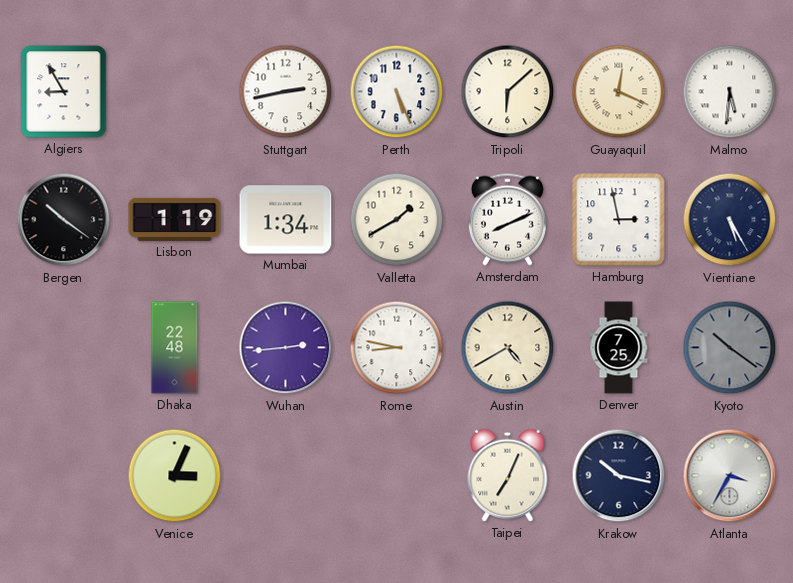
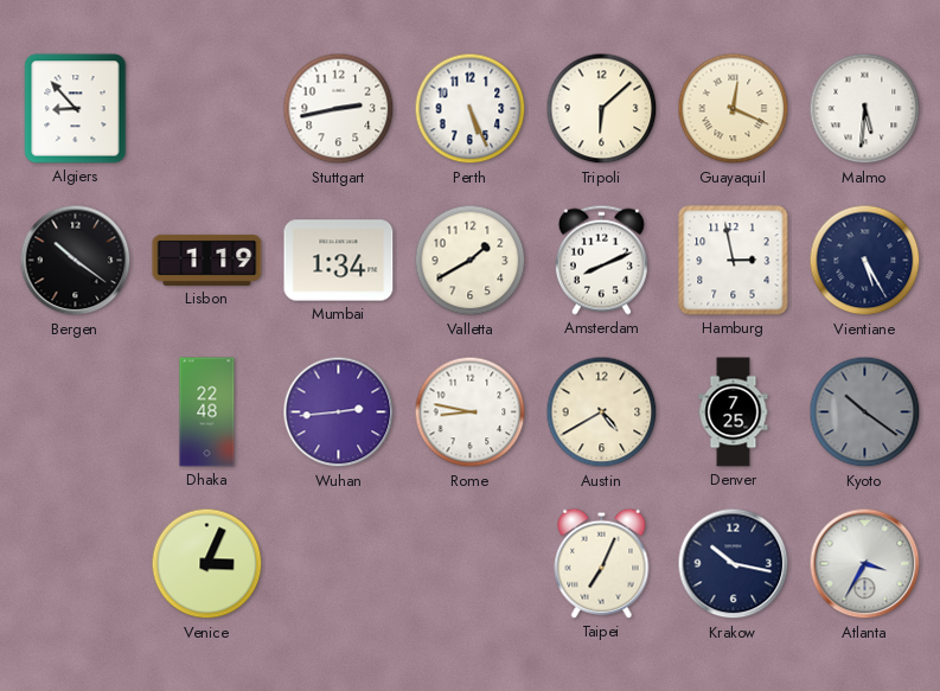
Algiers: 8:55 -> 8:53
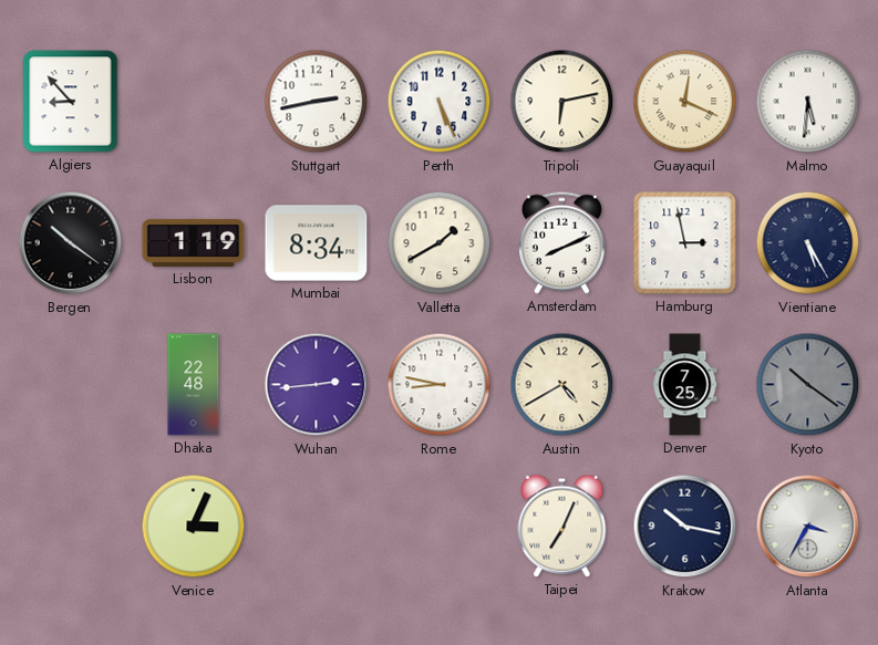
Tripoli: 6:08 -> 6:13
Mumbai: 1:34 -> 8:34
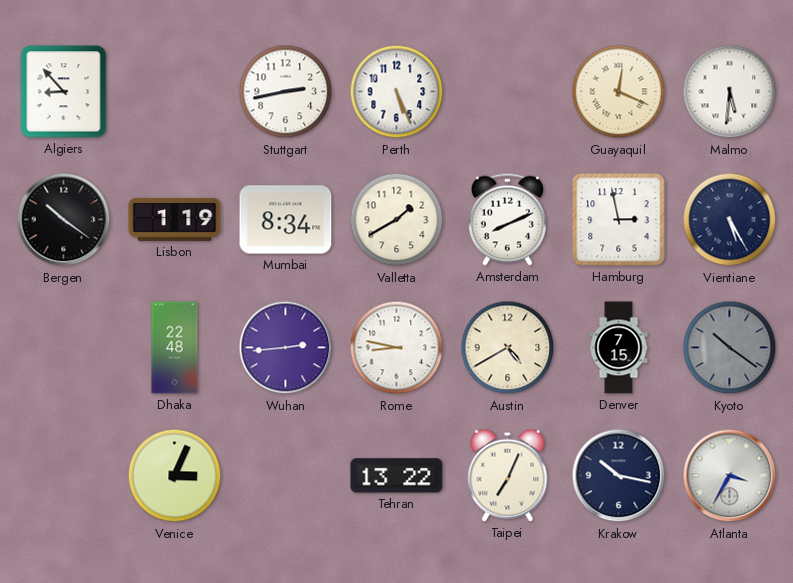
Tripoli: 6:13 -> none
Denver: 7:25 -> 7:15
Tehran: none -> 13:22
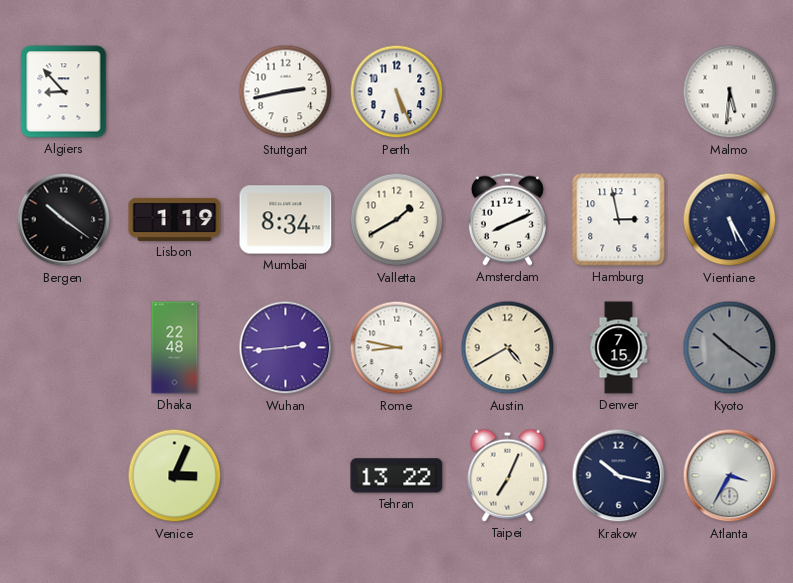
Guayaquil: 12:19 -> none
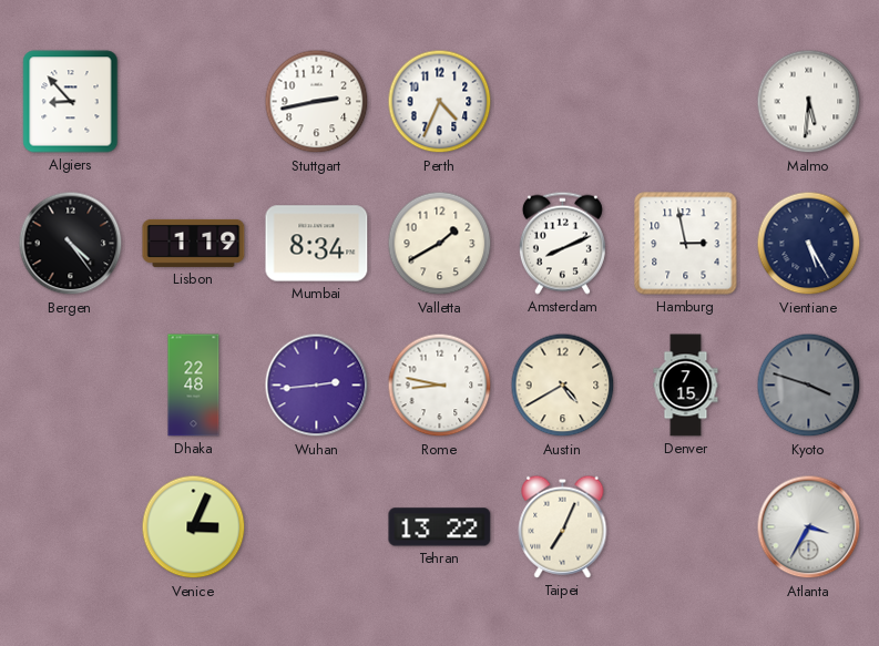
Perth: 5:26 -> 4:34
Bergen: 10:21 -> 4:24
Kyoto: 10:21 -> 3:48
Krakow: 10:17 -> none
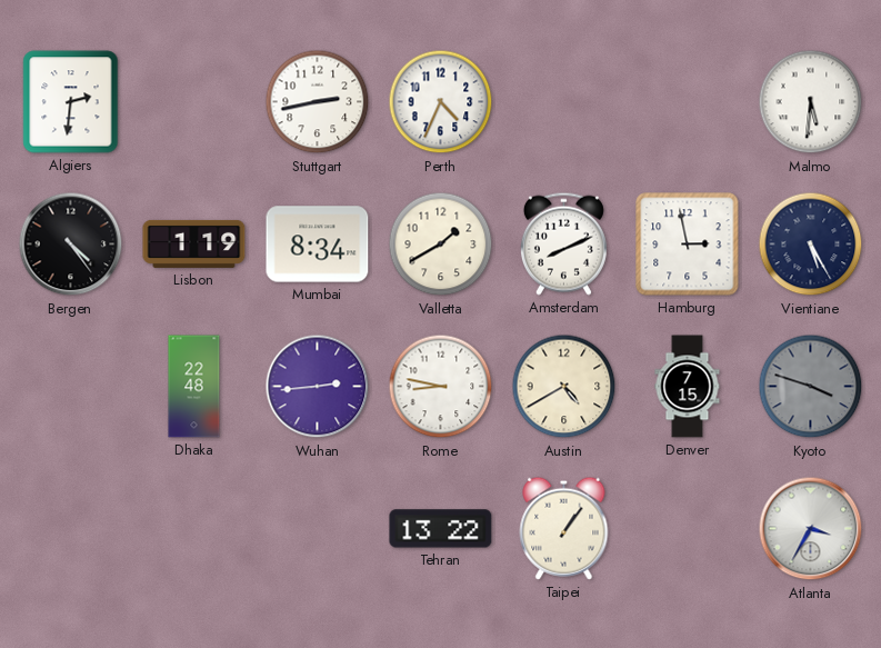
Algiers: 8:53 -> 2:31
Venice: 3:04 -> none
Taipei: 7:04 -> 1:06
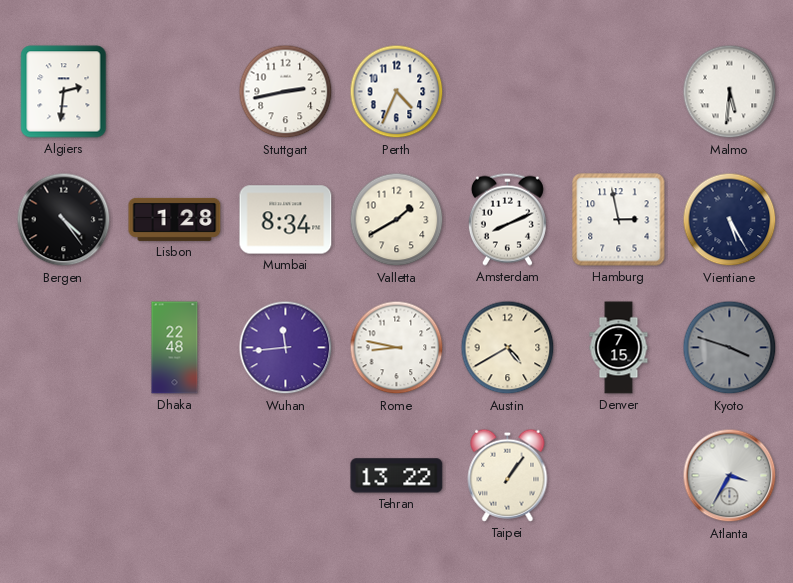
Lisbon: 1:19 -> 1:28
Wuhan: 2:44 -> 11:44
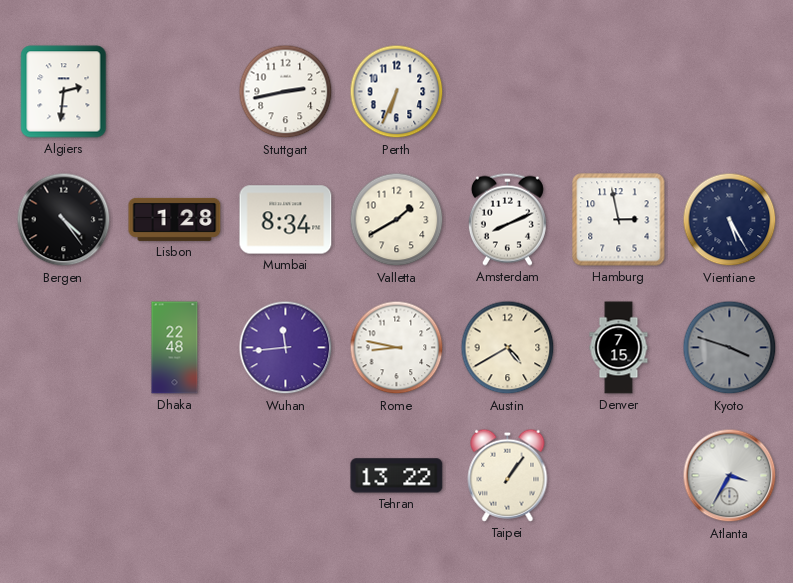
Perth: 4:34 -> 6:34
Malmo: 5:31 -> none
